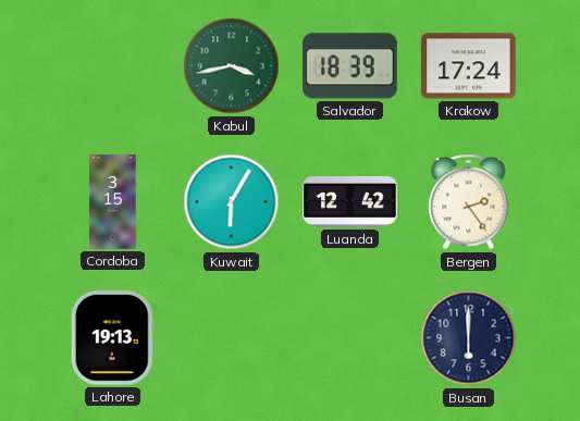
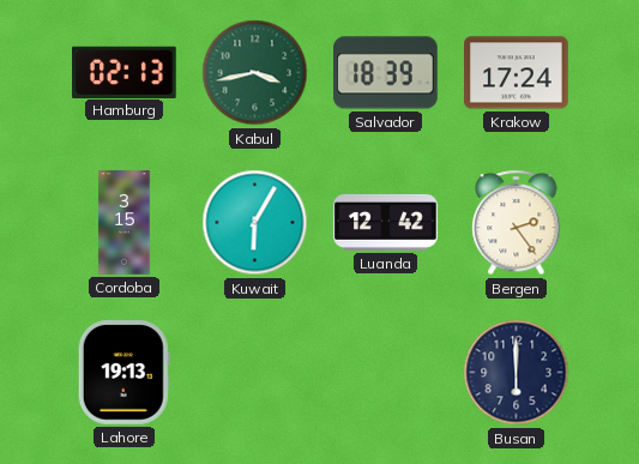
Hamburg: none -> 02:13
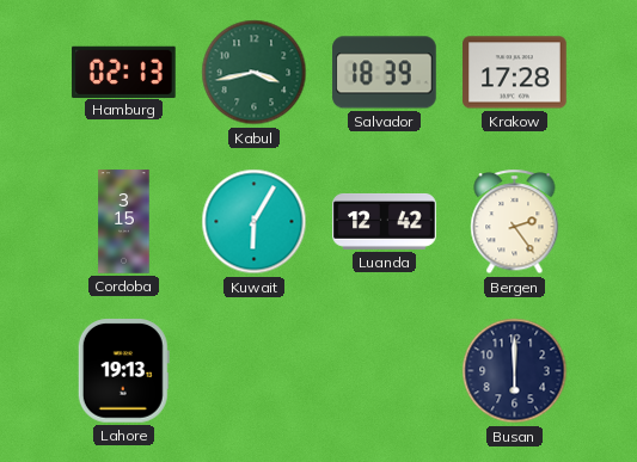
Krakow: 17:24 -> 17:28
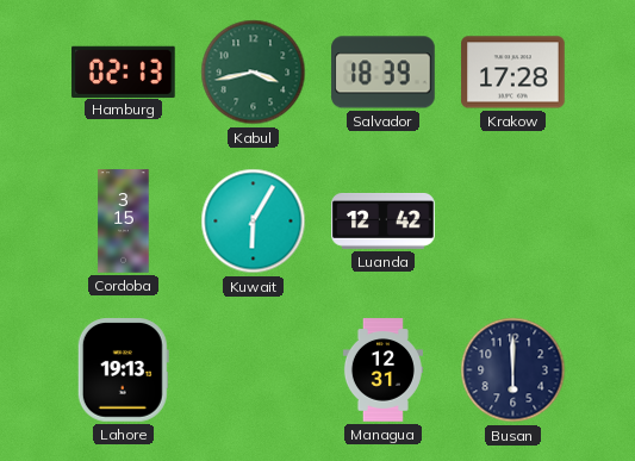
Bergen: 2:24 -> none
Managua: none -> 12:31
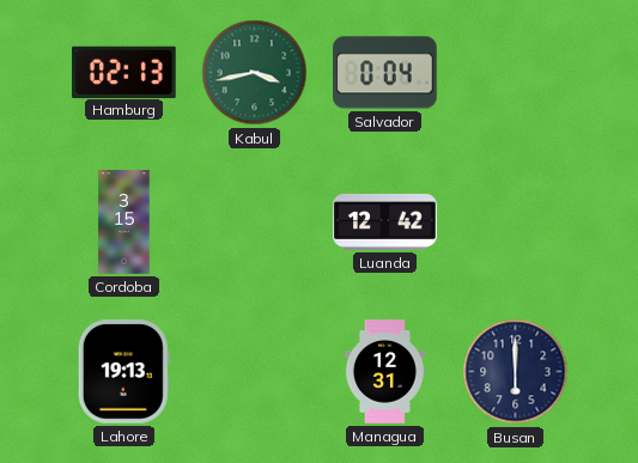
Salvador: 18:39 -> 0:04
Krakow: 17:28 -> none
Kuwait: 6:05 -> none
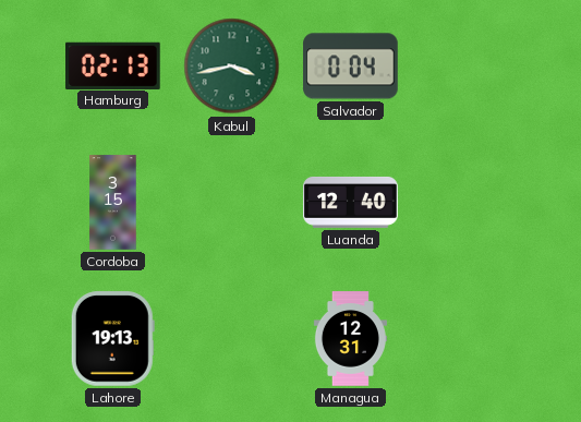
Luanda: 12:42 -> 12:40
Busan: 6:00 -> none
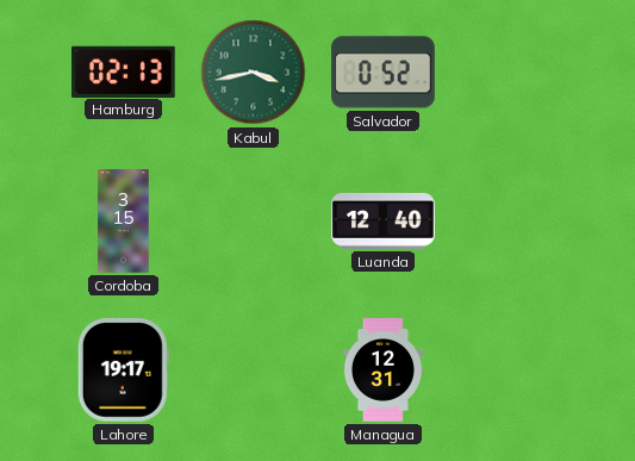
Salvador: 0:04 -> 0:52
Lahore: 19:13 -> 19:17
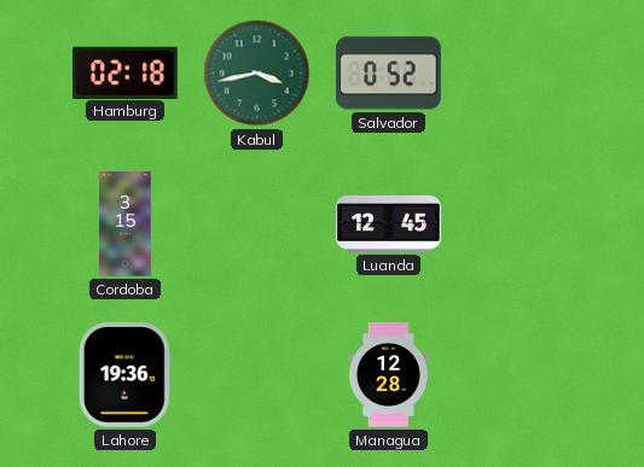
Hamburg: 02:13 -> 02:18
Luanda: 12:40 -> 12:45
Lahore: 19:17 -> 19:36
Managua: 12:31 -> 12:28
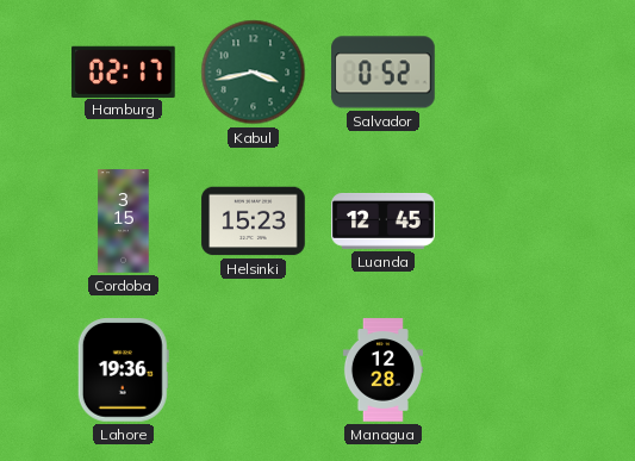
Hamburg: 02:18 -> 02:17
Helsinki: none -> 15:23
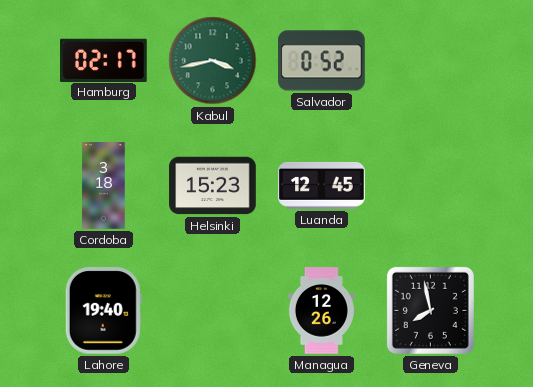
Cordoba: 3:15 -> 3:18
Lahore: 19:36 -> 19:40
Managua: 12:28 -> 12:26
Geneva: none -> 7:58
